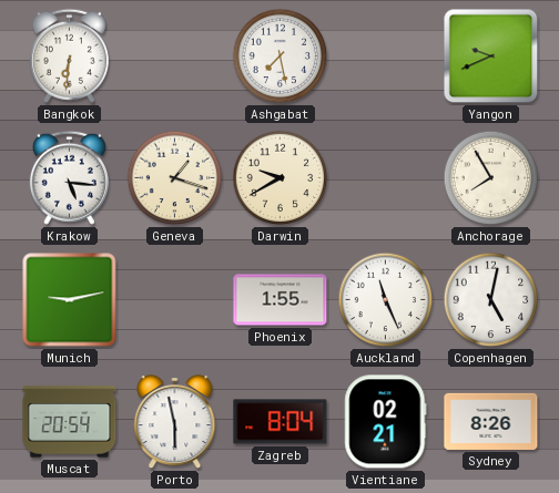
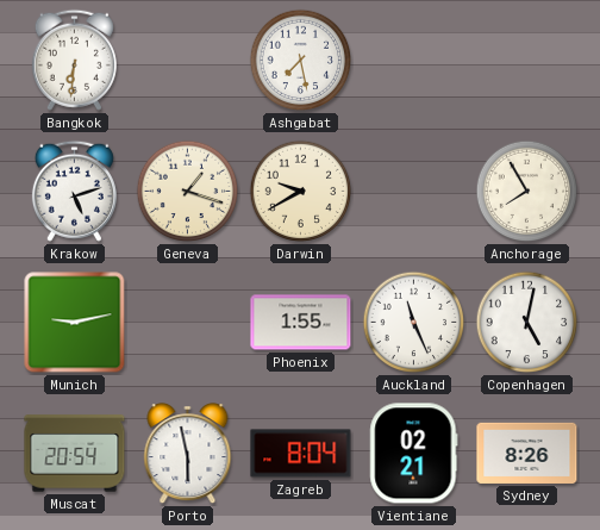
Yangon: 9:41 -> none
Krakow: 5:16 -> 5:12
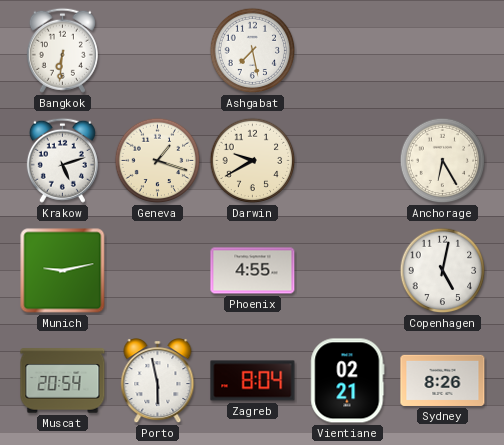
Anchorage: 7:55 -> 6:25
Phoenix: 1:55 -> 4:55
Auckland: 11:26 -> none
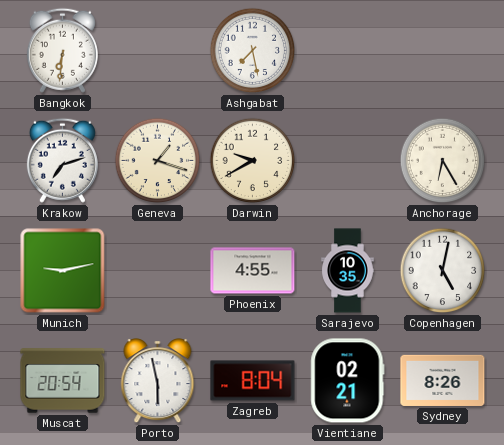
Krakow: 5:12 -> 7:12
Sarajevo: none -> 10:35
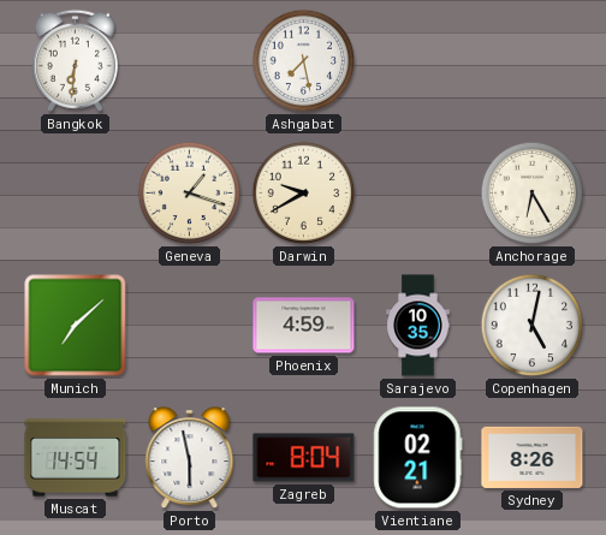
Krakow: 7:12 -> none
Munich: 9:13 -> 7:08
Phoenix: 4:55 -> 4:59
Muscat: 20:54 -> 14:54
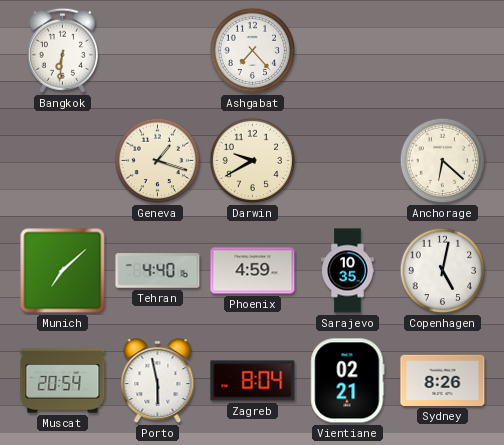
Ashgabat: 7:28 -> 7:23
Anchorage: 6:25 -> 6:22
Tehran: none -> 4:40
Muscat: 14:54 -> 20:54
